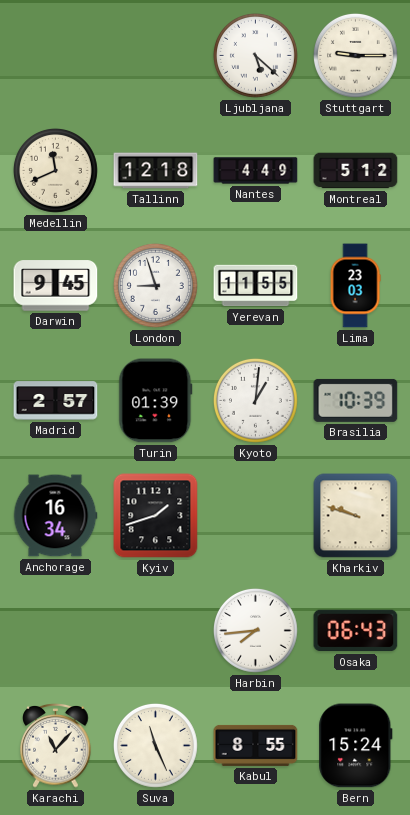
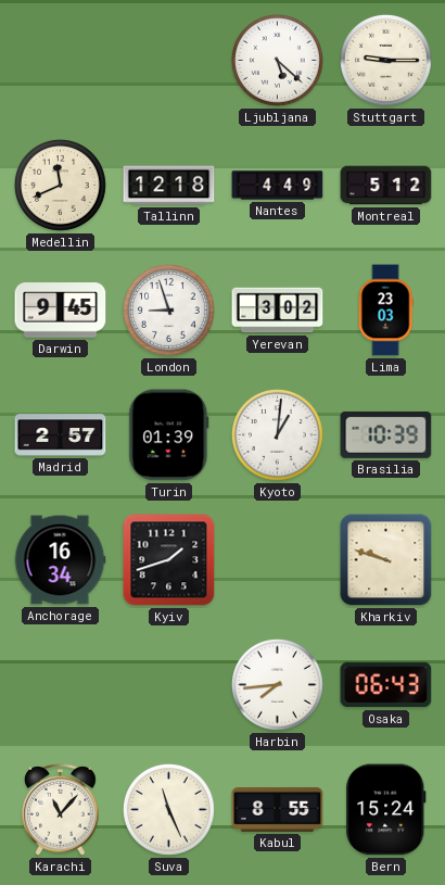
Yerevan: 11:55 -> 3:02
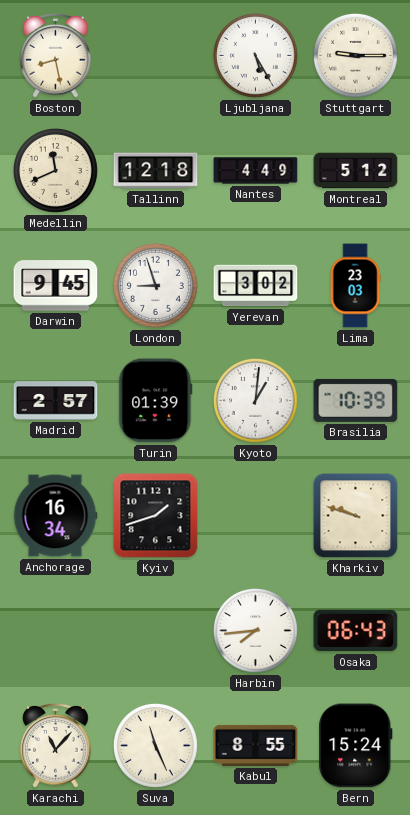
Boston: none -> 8:28
Ljubljana: 5:22 -> 5:25
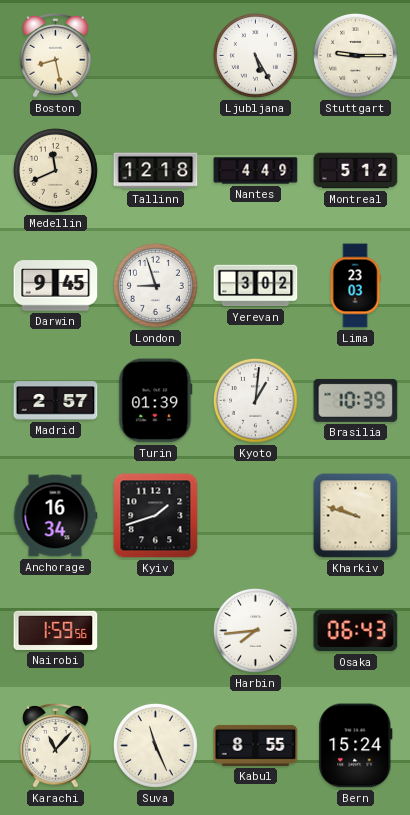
Nairobi: none -> 1:59
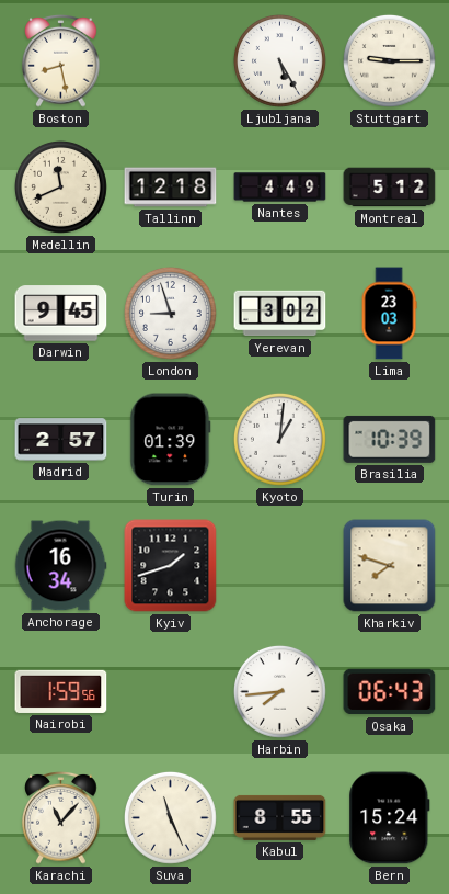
Kharkiv: 9:48 -> 7:48
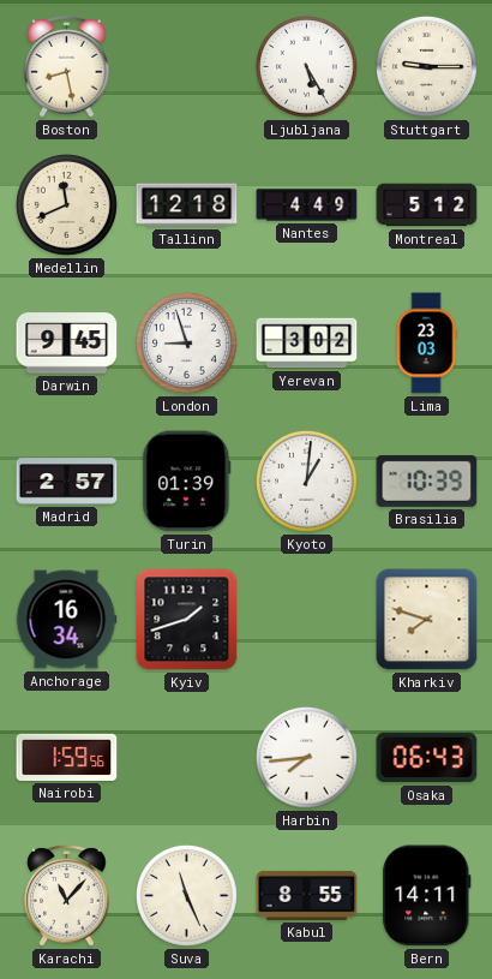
Bern: 15:24 -> 14:11
